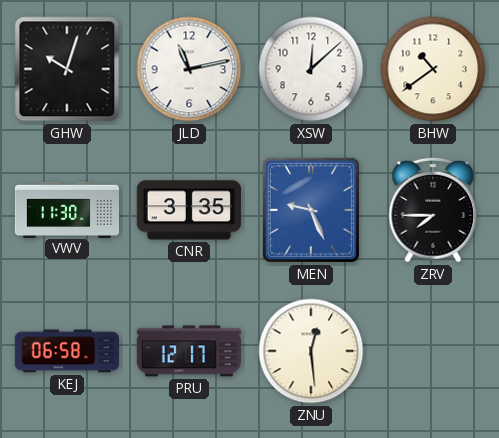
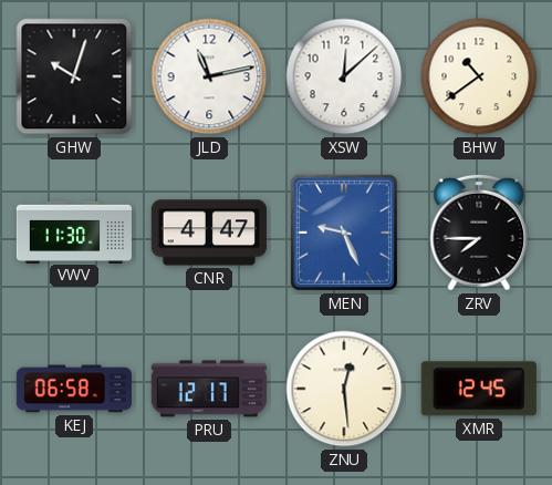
CNR: 3:35 -> 4:47
XMR: none -> 12:45
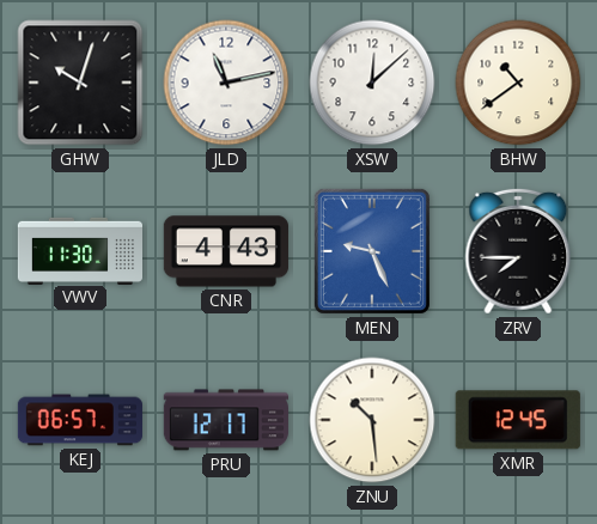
CNR: 4:47 -> 4:43
KEJ: 06:58 -> 06:57
ZNU: 12:29 -> 10:29
